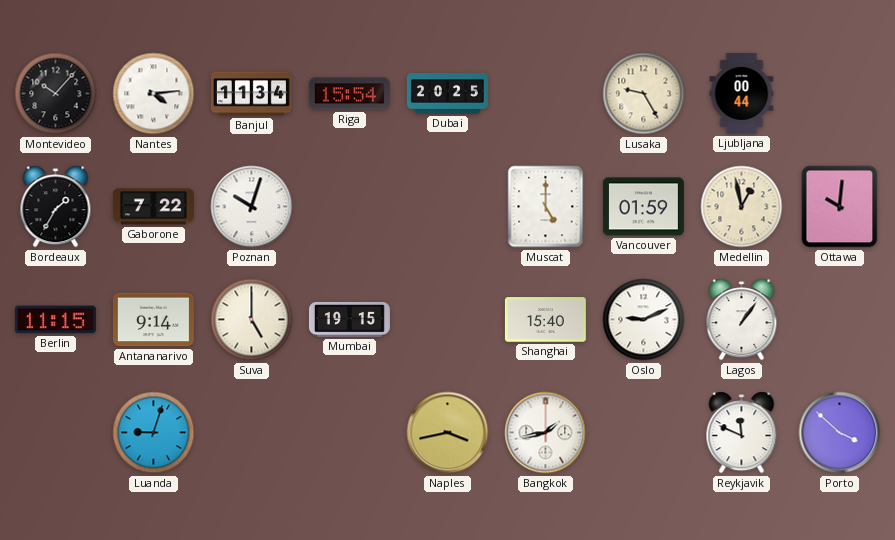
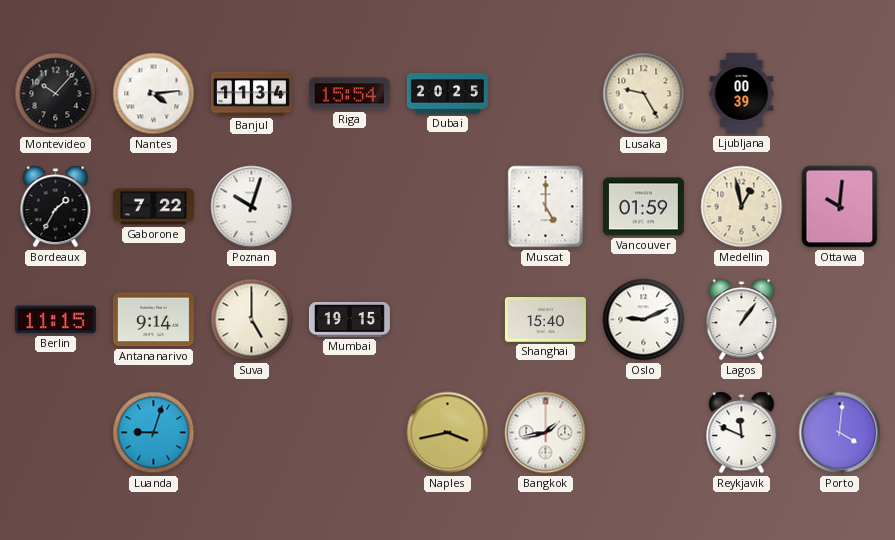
Ljubljana: 00:44 -> 00:39
Porto: 3:52 -> 4:01
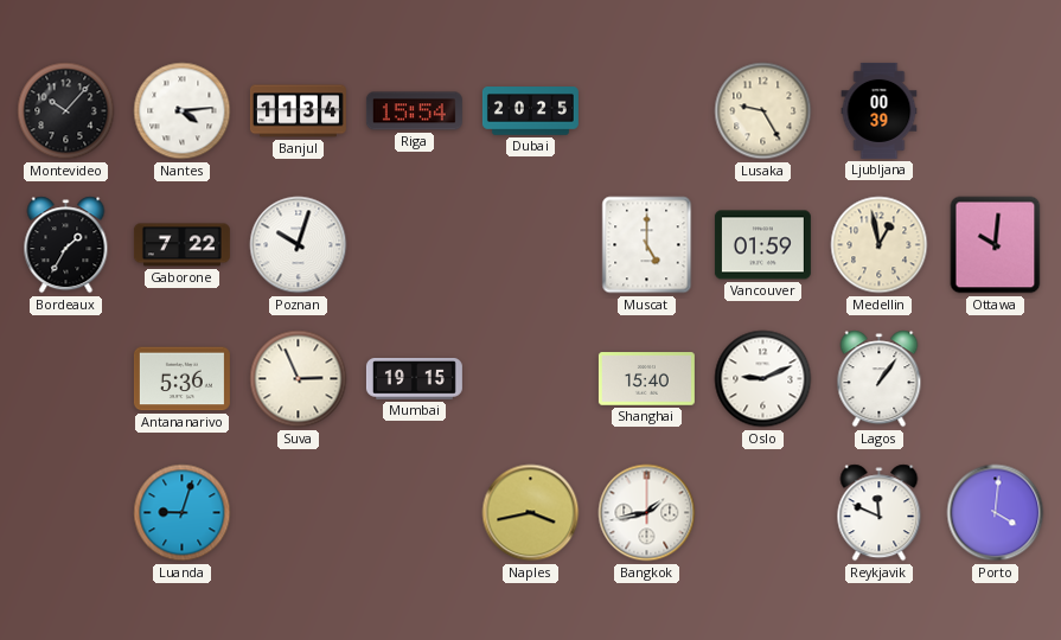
Berlin: 11:15 -> none
Antananarivo: 9:14 -> 5:36
Suva: 5:00 -> 2:56
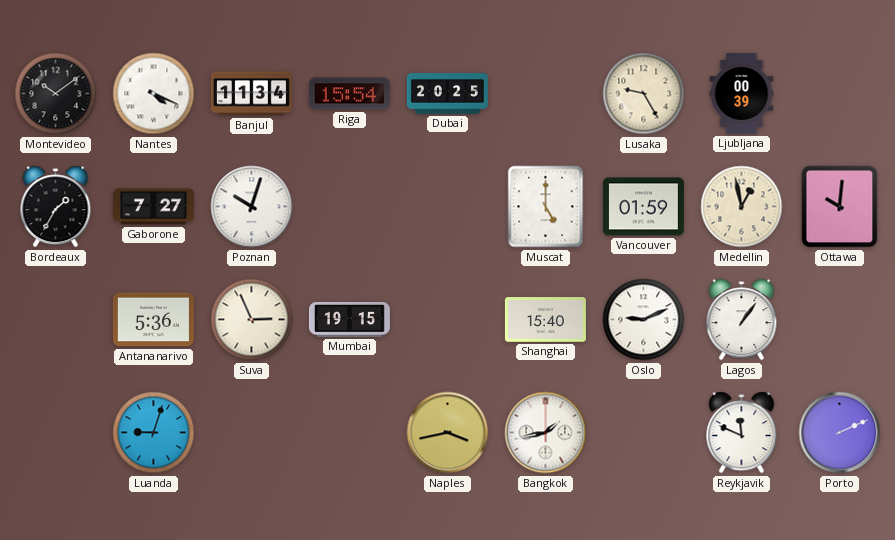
Montevideo: 10:07 -> 10:09
Nantes: 4:14 -> 4:19
Gaborone: 7:22 -> 7:27
Porto: 4:01 -> 2:11
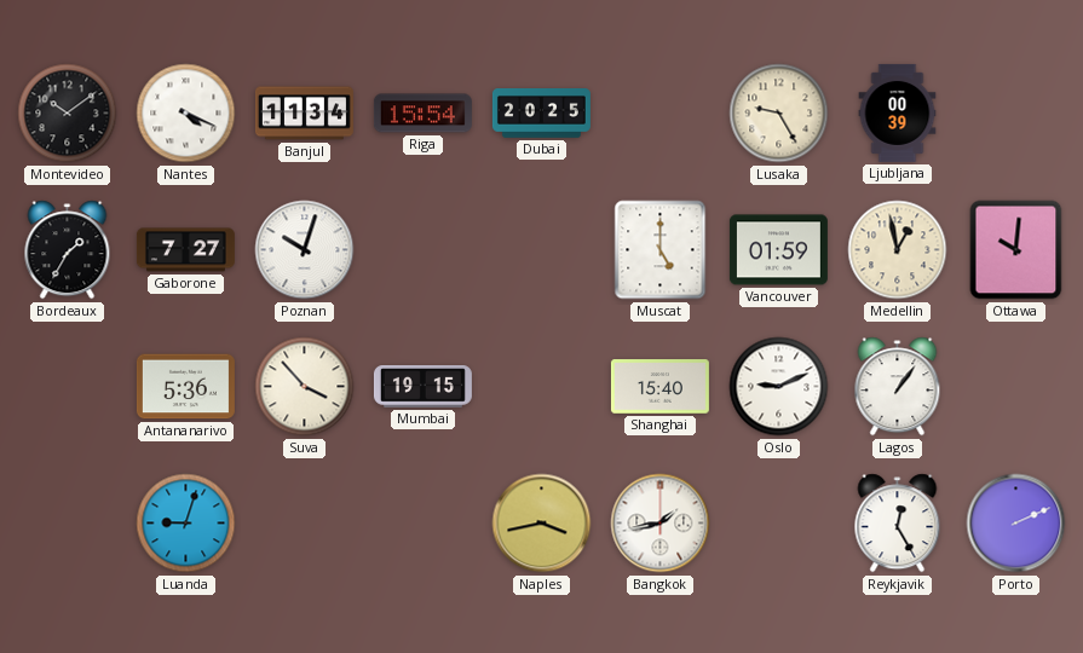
Suva: 2:56 -> 3:53
Reykjavik: 11:49 -> 12:25
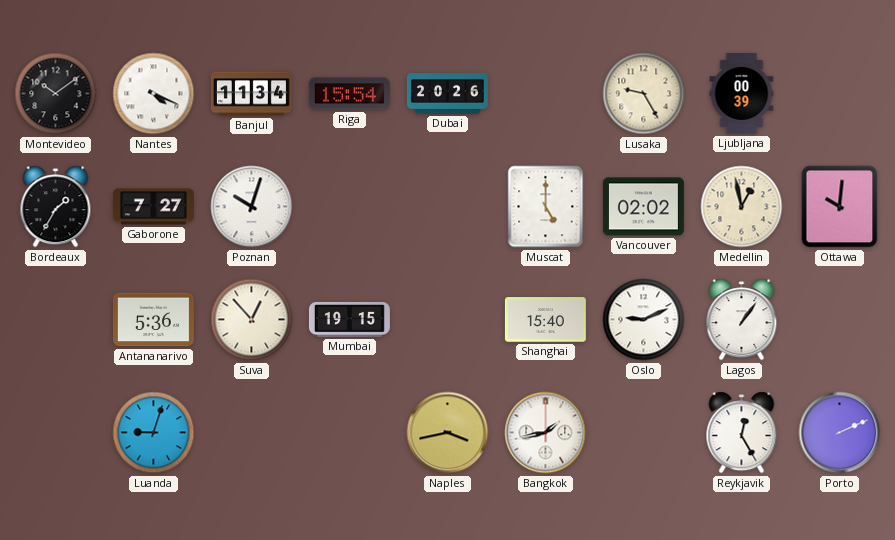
Dubai: 20:25 -> 20:26
Vancouver: 01:59 -> 02:02
Suva: 3:53 -> 12:53
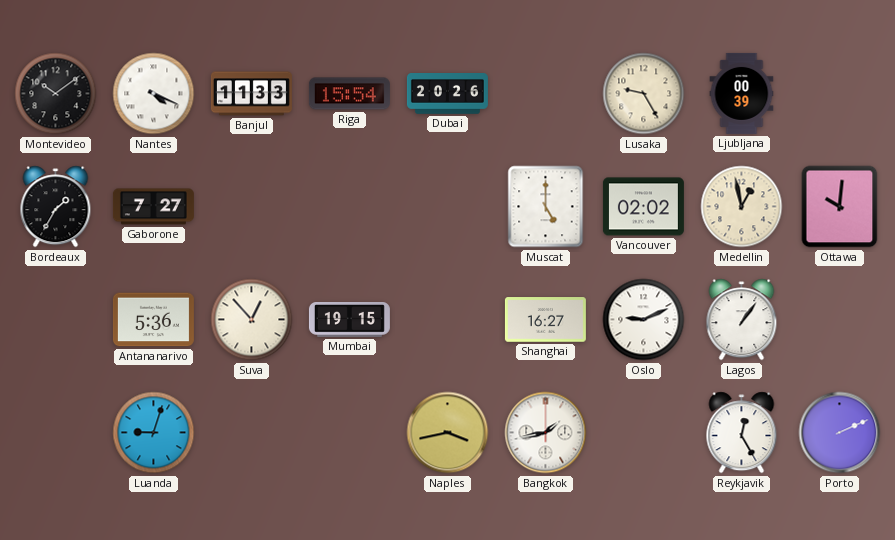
Banjul: 11:34 -> 11:33
Poznan: 10:03 -> none
Shanghai: 15:40 -> 16:27
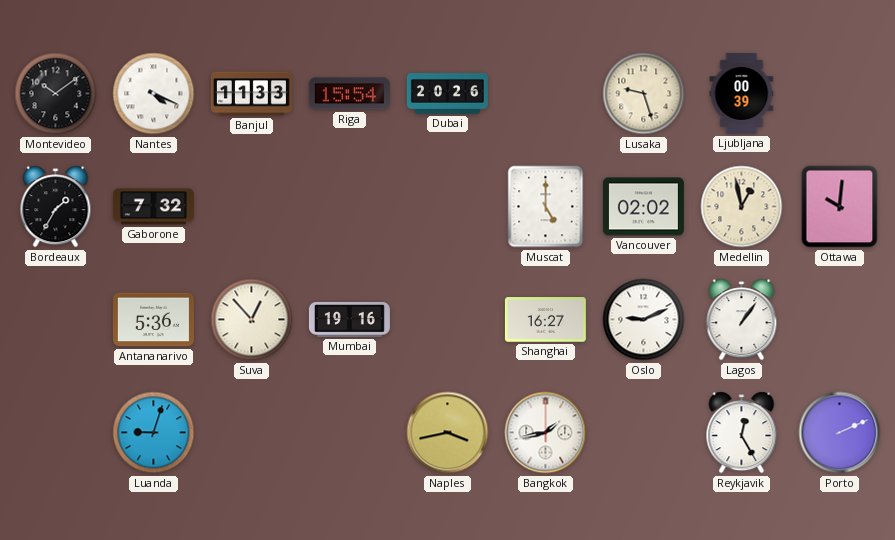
Lusaka: 9:25 -> 9:27
Gaborone: 7:27 -> 7:32
Mumbai: 19:15 -> 19:16
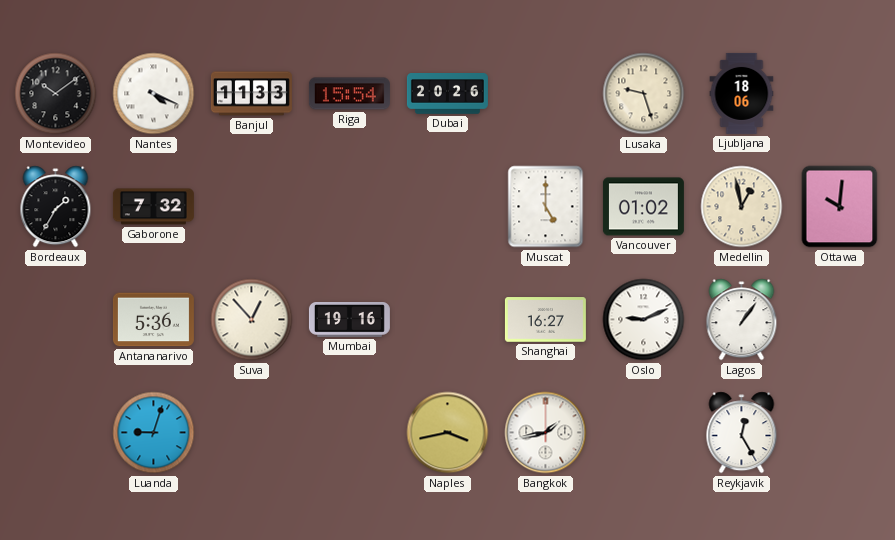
Ljubljana: 00:39 -> 18:06
Vancouver: 02:02 -> 01:02
Porto: 2:11 -> none
